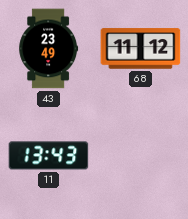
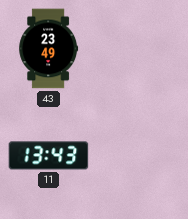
68: 11:12 -> none
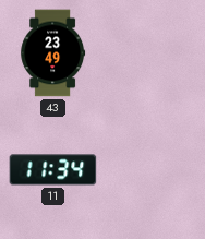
11: 13:43 -> 11:34
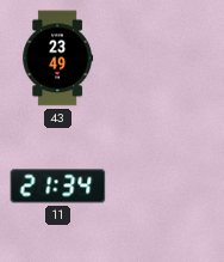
11: 11:34 -> 21:34
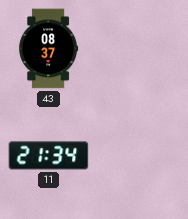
43: 23:49 -> 08:37
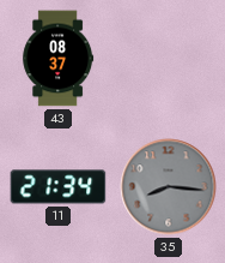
35: none -> 8:16
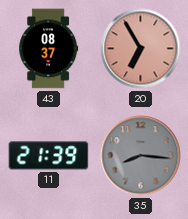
20: none -> 6:55
11: 21:34 -> 21:39
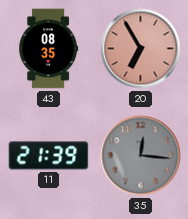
43: 08:37 -> 08:35
35: 8:16 -> 12:16
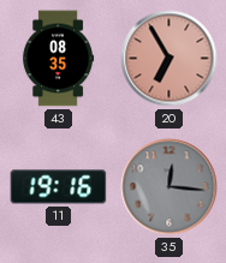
11: 21:39 -> 19:16
